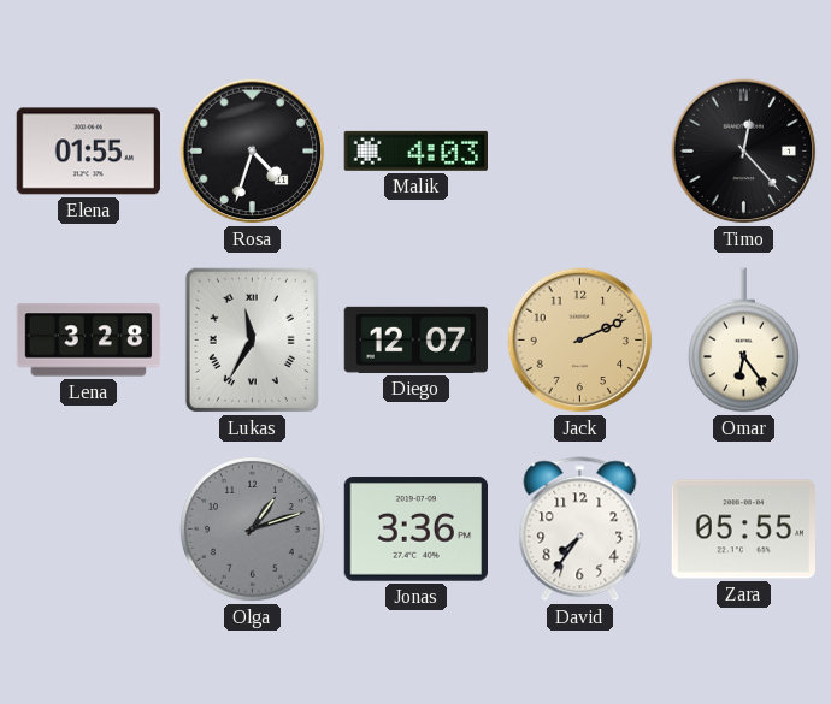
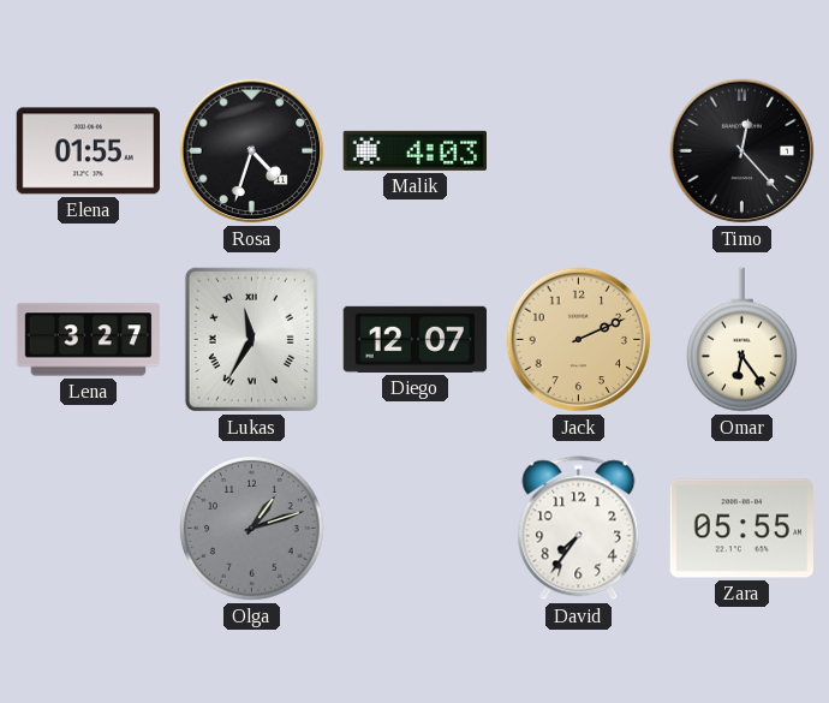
Lena: 3:28 -> 3:27
Jonas: 3:36 -> none
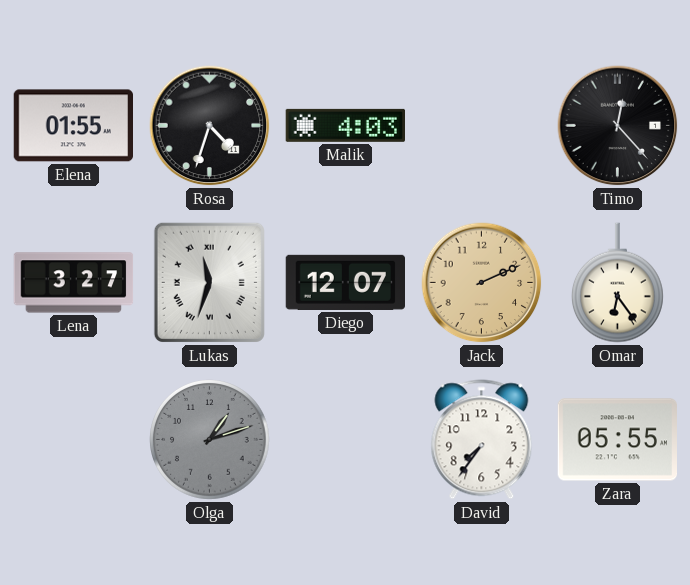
Lukas: 11:35 -> 11:33
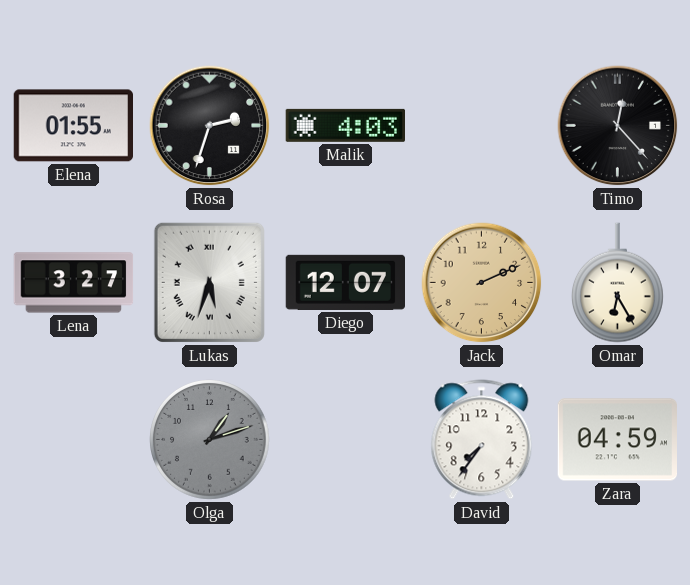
Rosa: 4:33 -> 2:33
Lukas: 11:33 -> 5:33
Omar: 6:24 -> 6:25
Zara: 05:55 -> 04:59
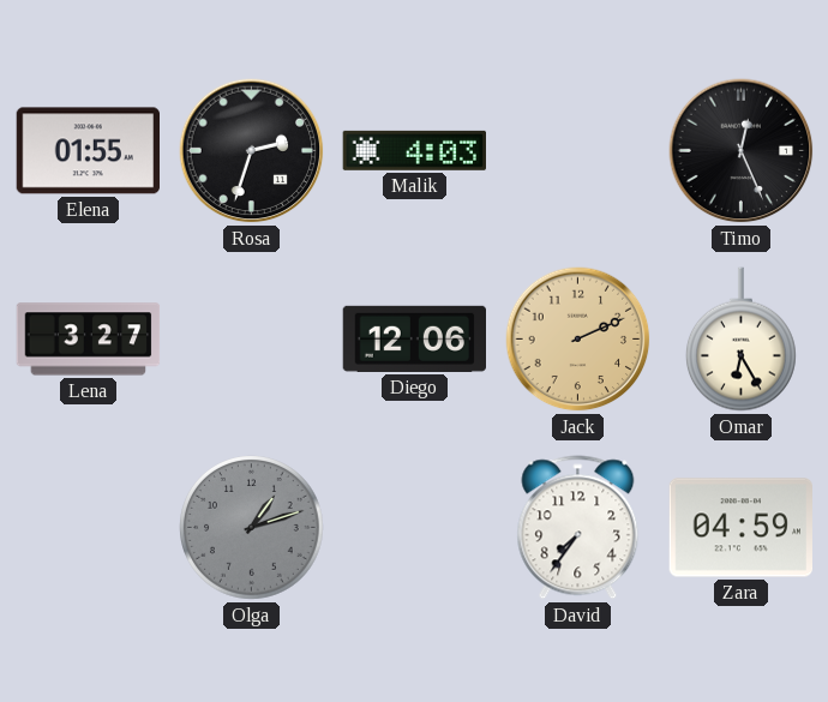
Timo: 12:23 -> 12:26
Lukas: 5:33 -> none
Diego: 12:07 -> 12:06
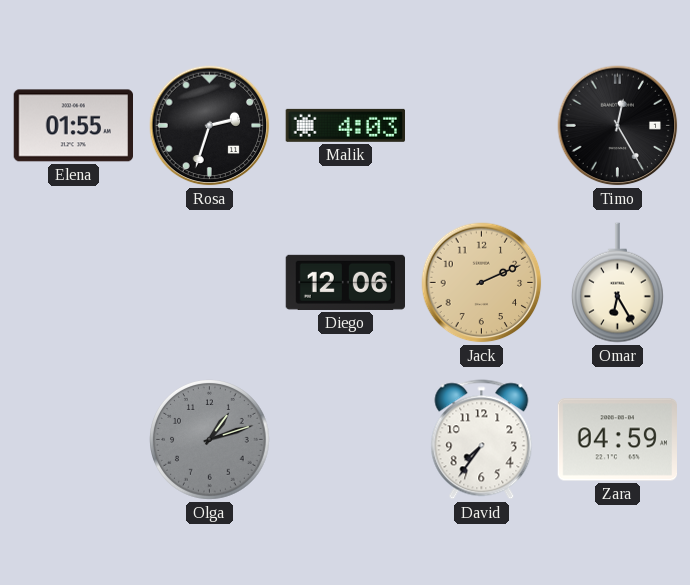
Timo: 12:26 -> 12:25
Lena: 3:27 -> none
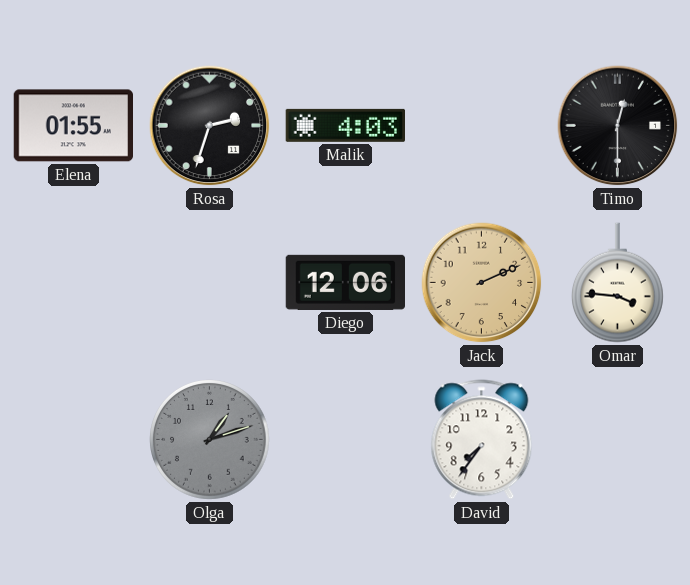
Timo: 12:25 -> 12:30
Omar: 6:25 -> 3:46
Zara: 04:59 -> none
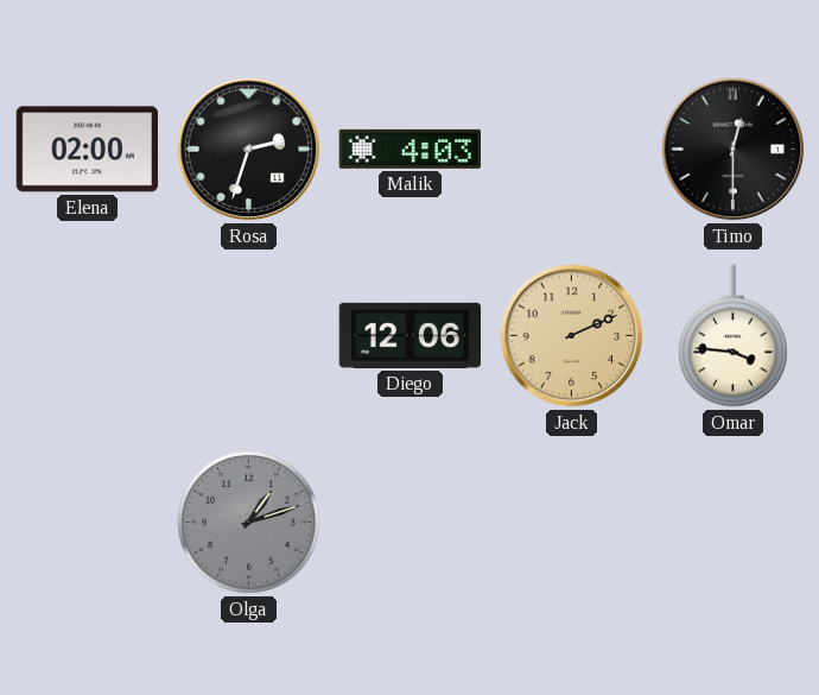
Elena: 01:55 -> 02:00
David: 7:36 -> none
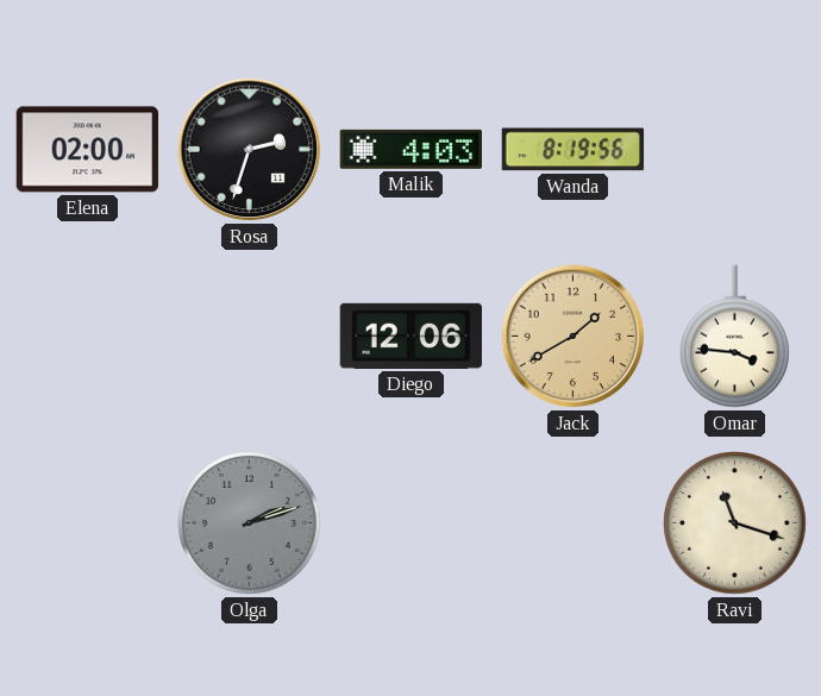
Wanda: none -> 8:19
Timo: 12:30 -> none
Jack: 2:11 -> 1:40
Olga: 1:12 -> 2:12
Ravi: none -> 11:18
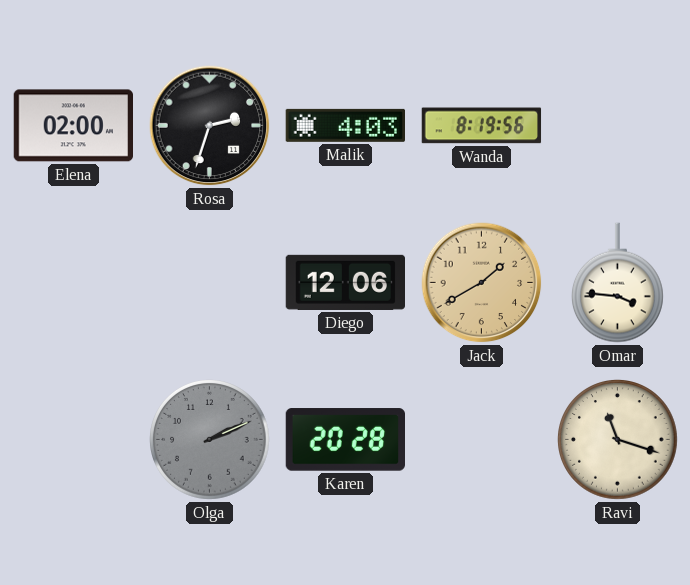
Olga: 2:12 -> 2:11
Karen: none -> 20:28
